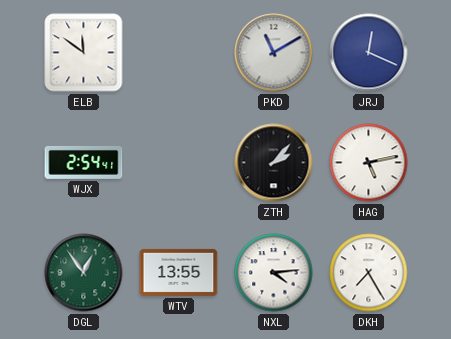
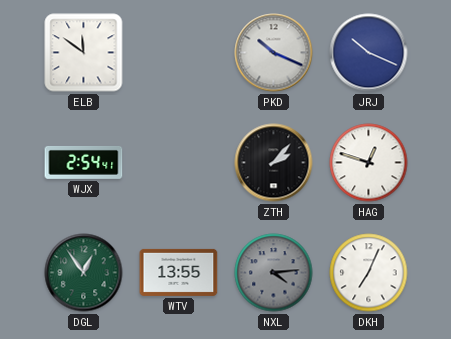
PKD: 11:10 -> 10:19
JRJ: 12:19 -> 10:19
HAG: 5:13 -> 12:48
NXL dial: white -> grey
DKH: 7:25 -> 7:04
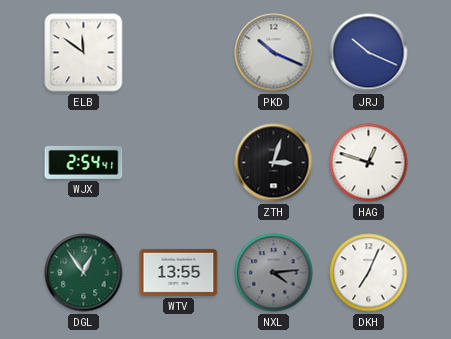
ZTH: 2:07 -> 3:03
